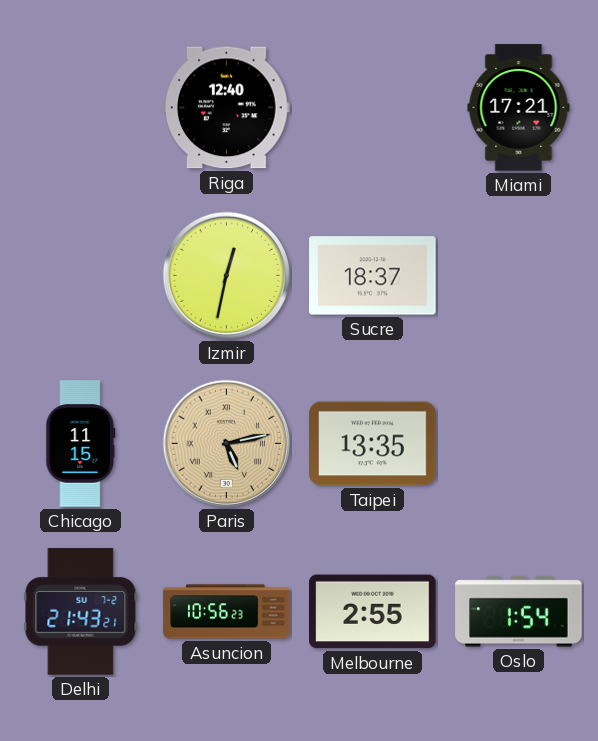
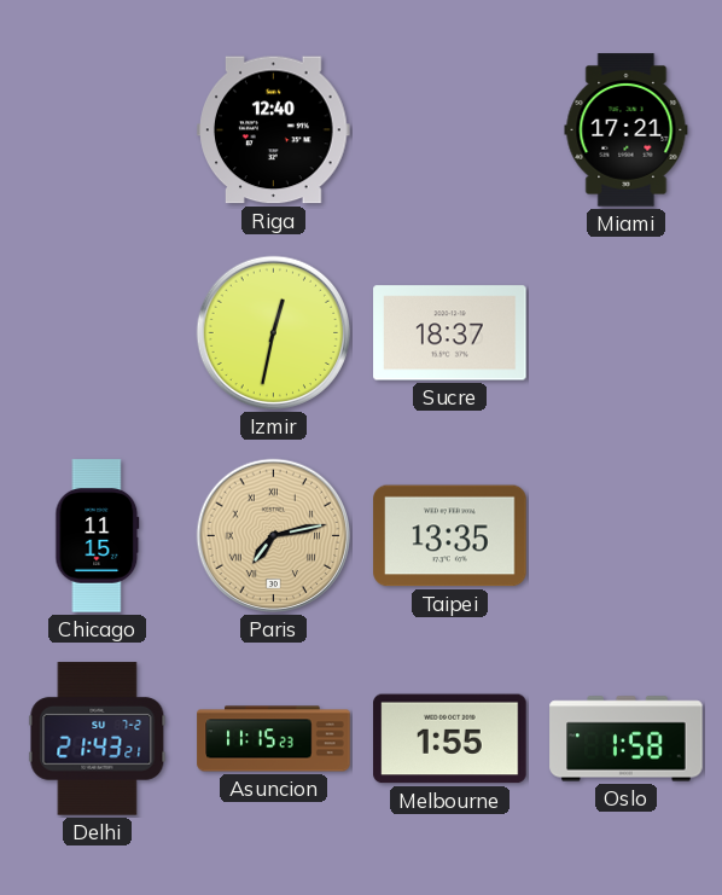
Paris: 5:13 -> 7:13
Asuncion: 10:56 -> 11:15
Melbourne: 2:55 -> 1:55
Oslo: 1:54 -> 1:58
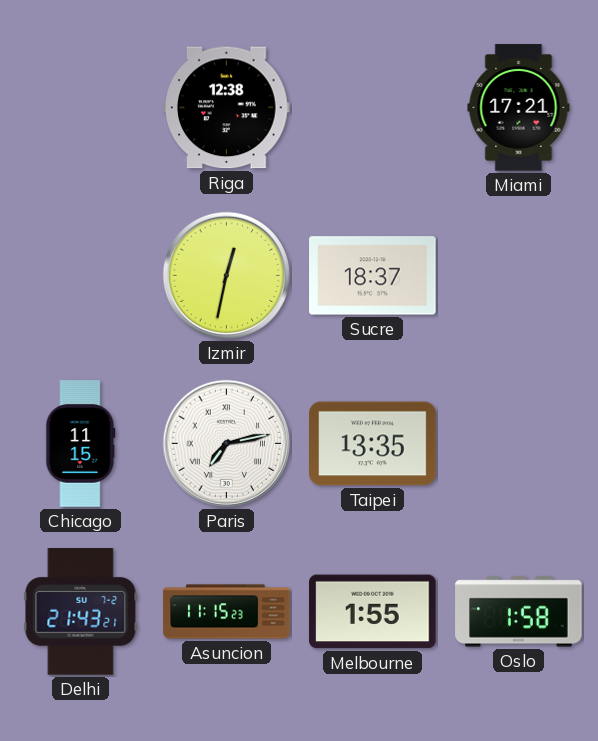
Riga: 12:40 -> 12:38
Paris dial: champagne -> white
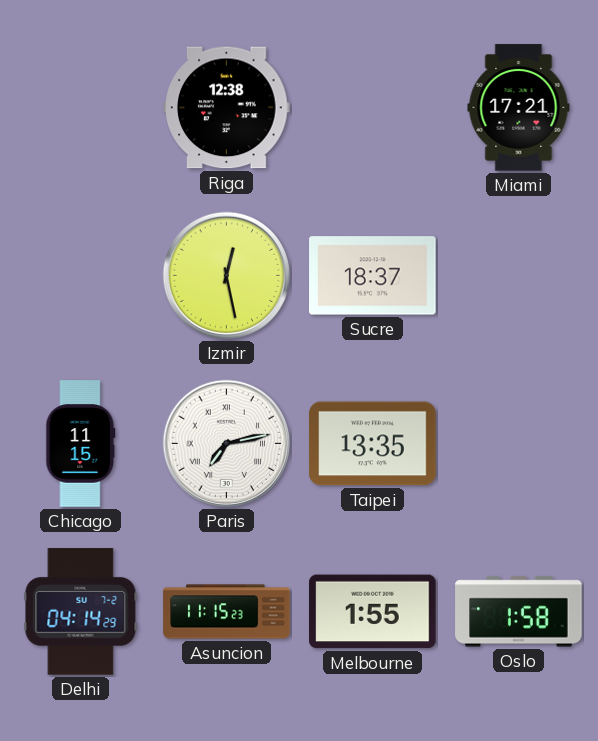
Izmir: 12:32 -> 12:28
Delhi: 21:43 -> 04:14
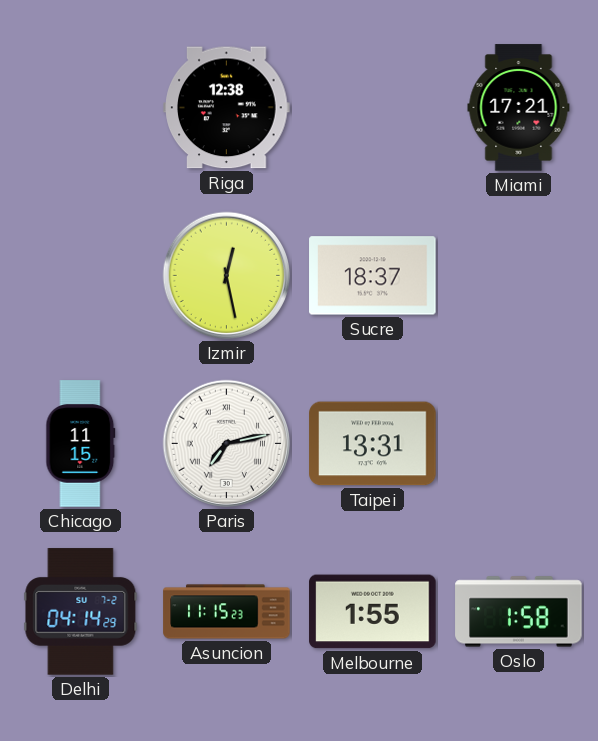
Taipei: 13:35 -> 13:31
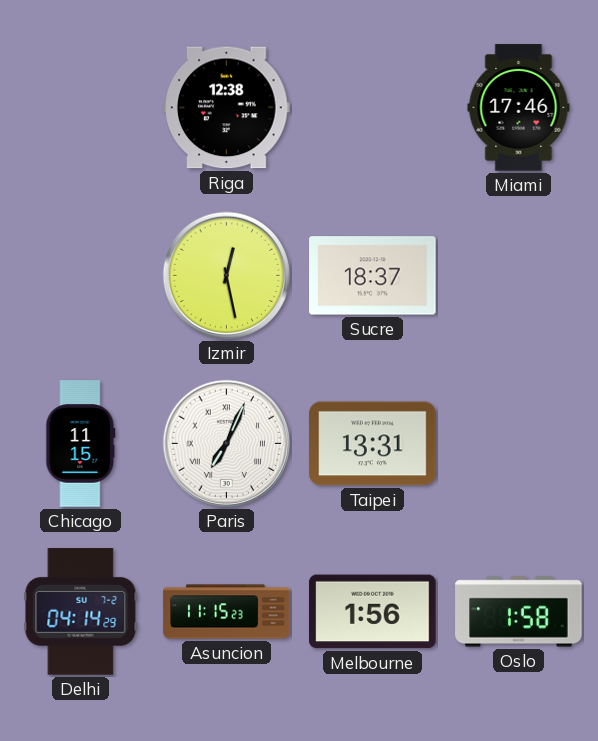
Miami: 17:21 -> 17:46
Paris: 7:13 -> 7:04
Melbourne: 1:55 -> 1:56
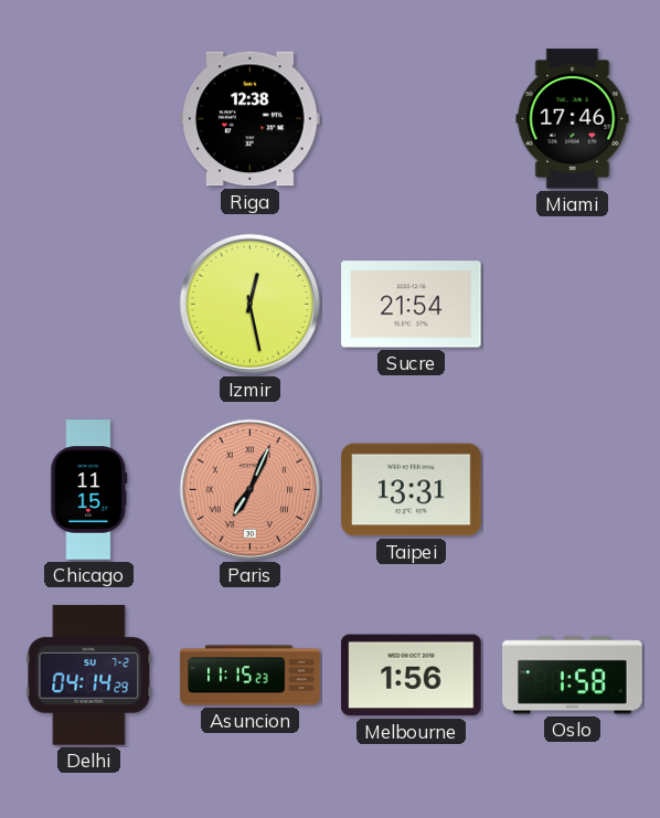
Sucre: 18:37 -> 21:54
Paris dial: white -> salmon
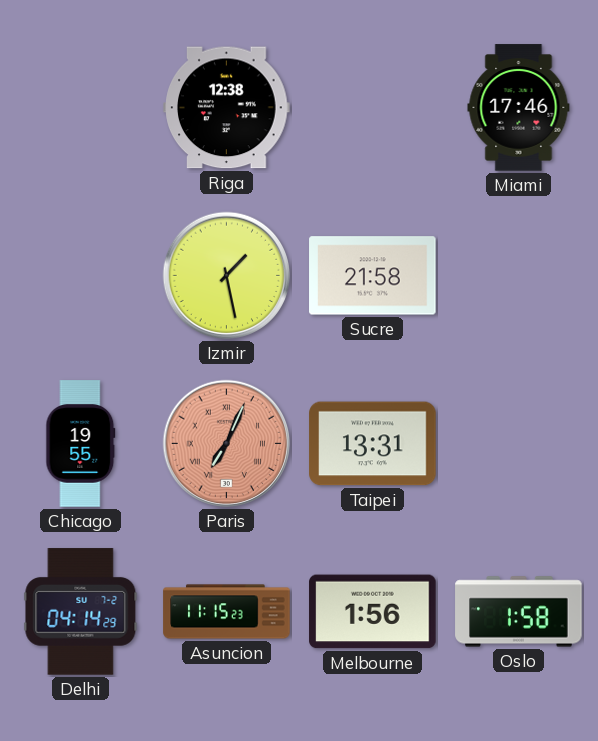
Izmir: 12:28 -> 1:28
Sucre: 21:54 -> 21:58
Chicago: 11:15 -> 19:55
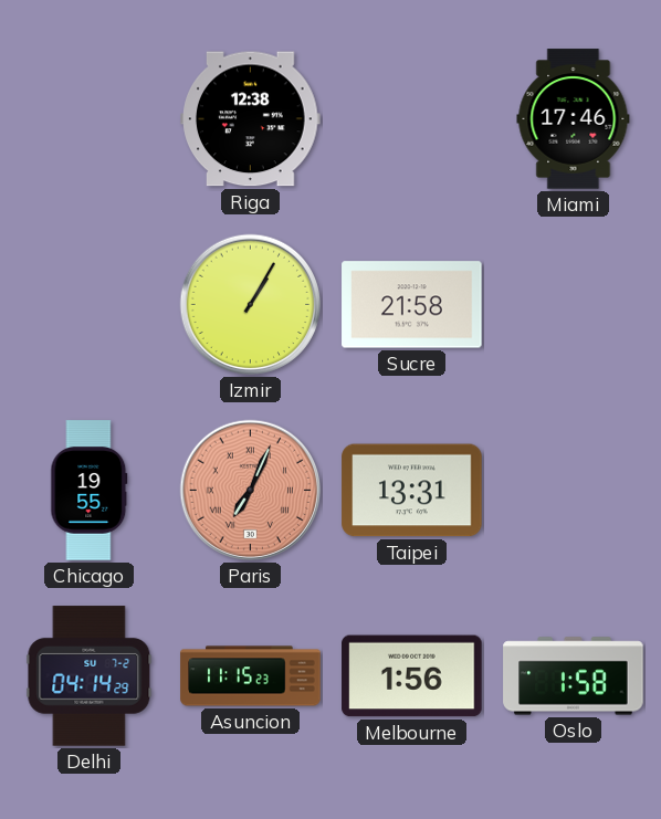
Izmir: 1:28 -> 1:05
